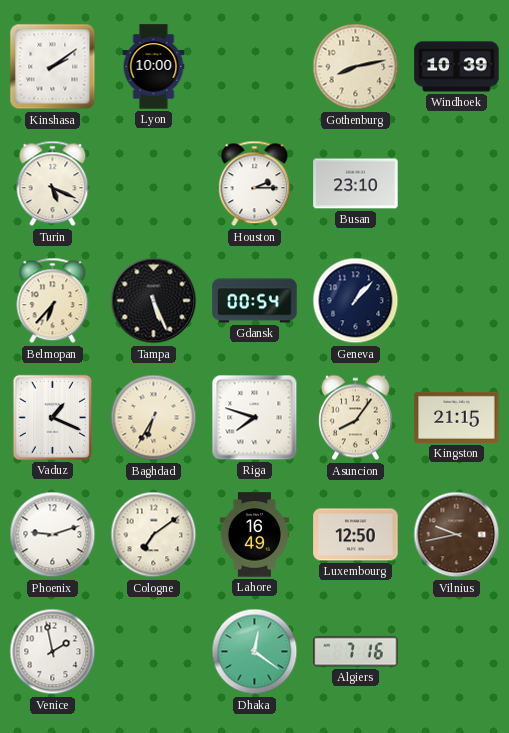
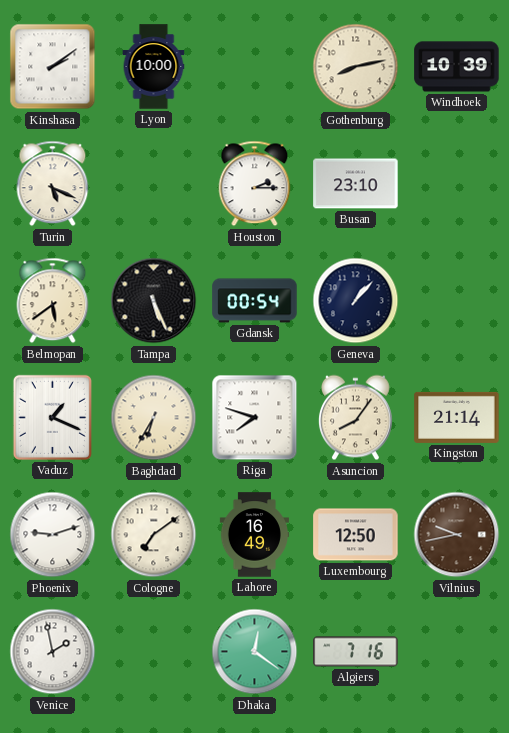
Belmopan: 6:37 -> 5:39
Kingston: 21:15 -> 21:14
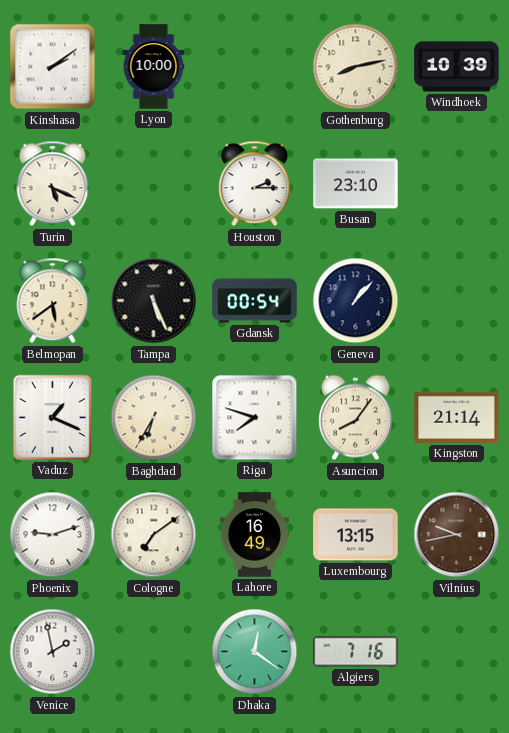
Luxembourg: 12:50 -> 13:15
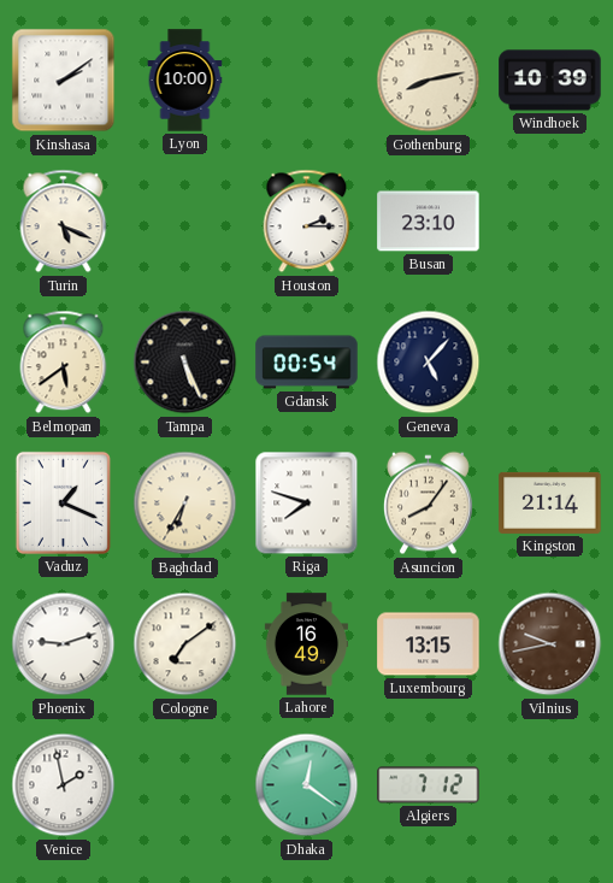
Geneva: 1:07 -> 5:07
Algiers: 7:16 -> 7:12
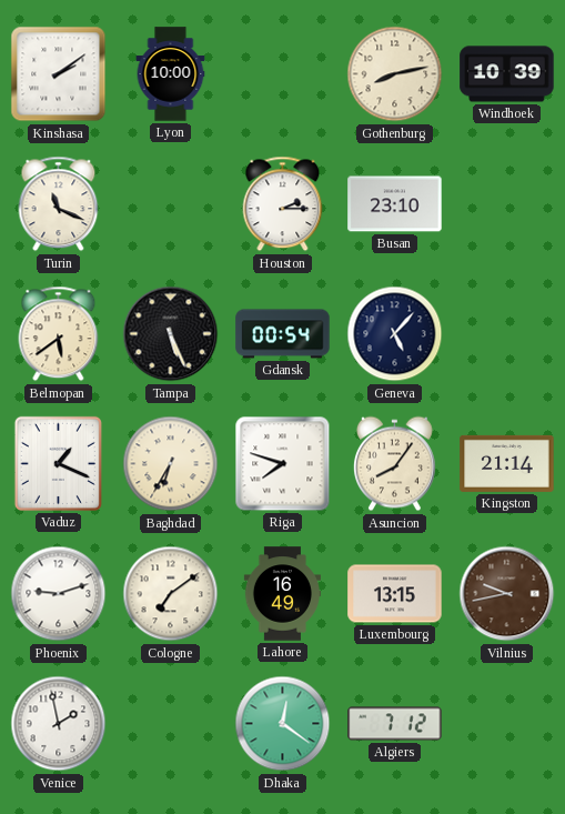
Turin: 5:19 -> 11:19
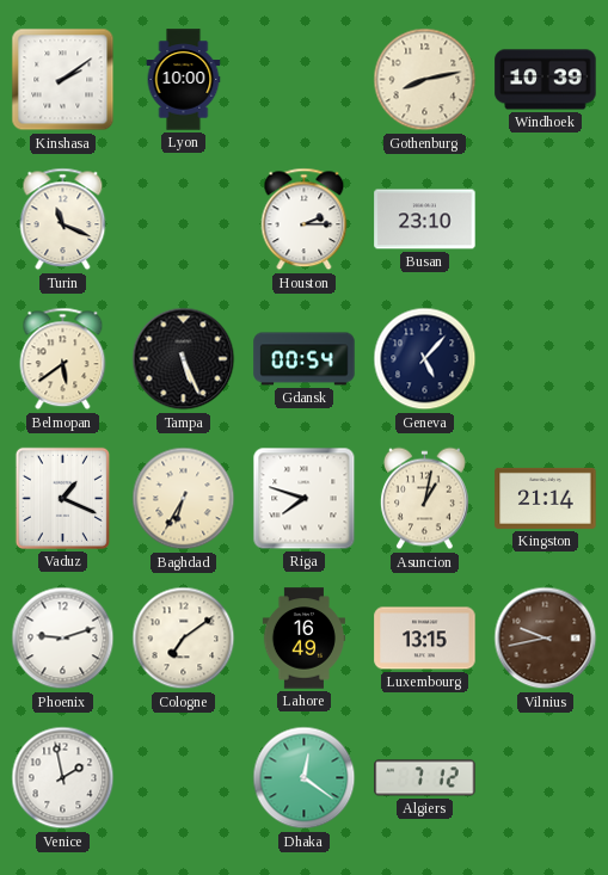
Asuncion: 8:06 -> 1:02
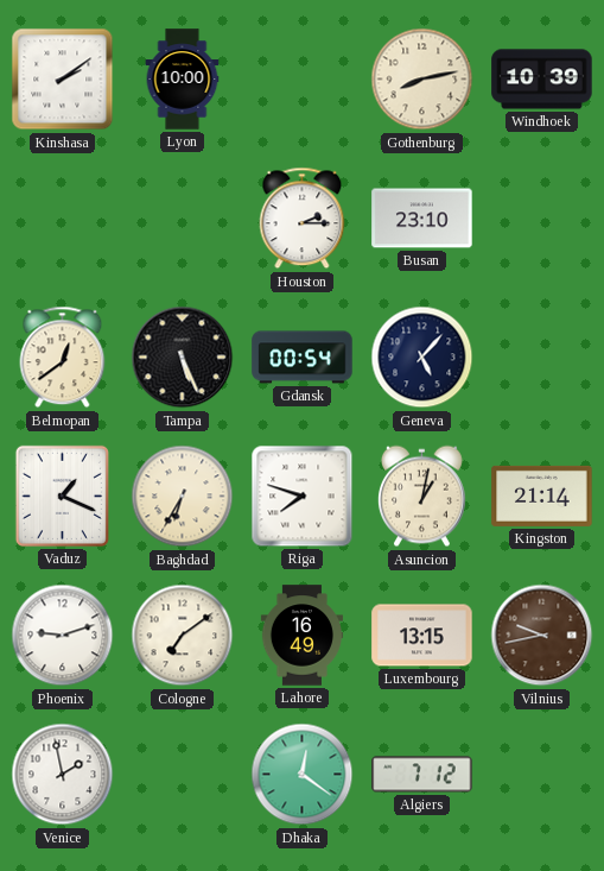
Turin: 11:19 -> none
Belmopan: 5:39 -> 12:39
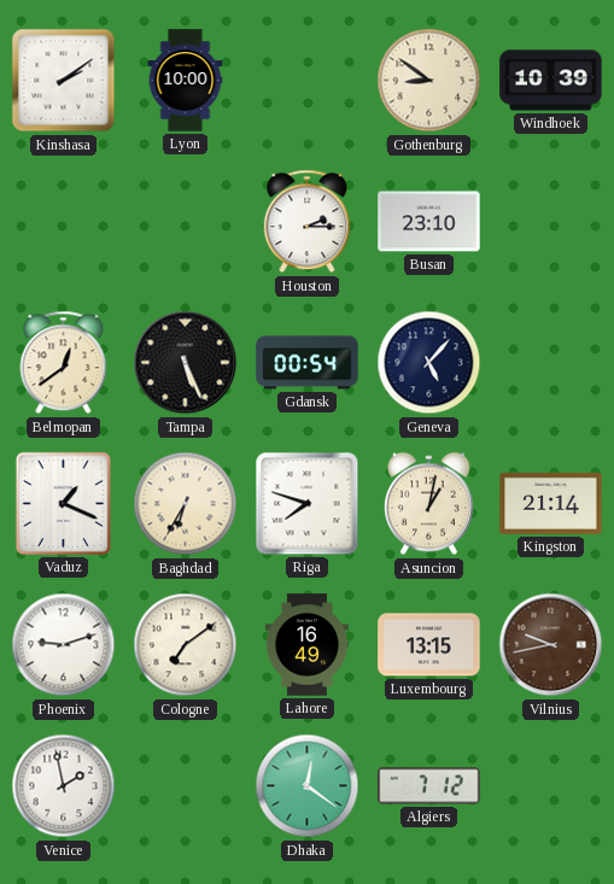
Gothenburg: 8:13 -> 8:51
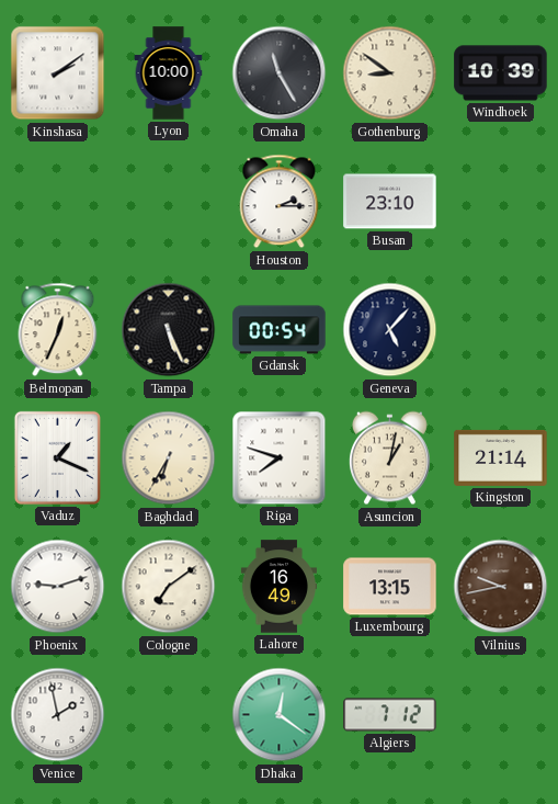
Omaha: none -> 11:25
Belmopan: 12:39 -> 12:34
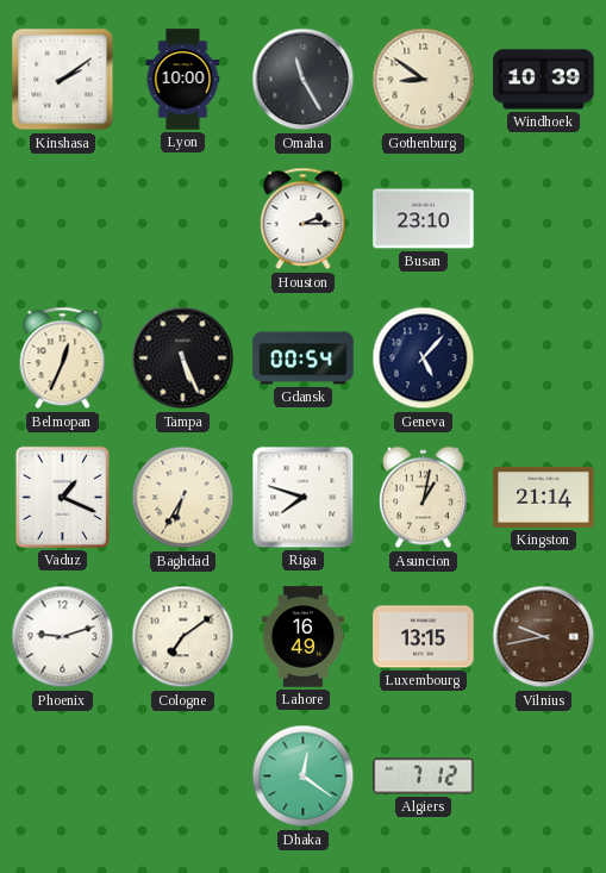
Venice: 1:58 -> none
